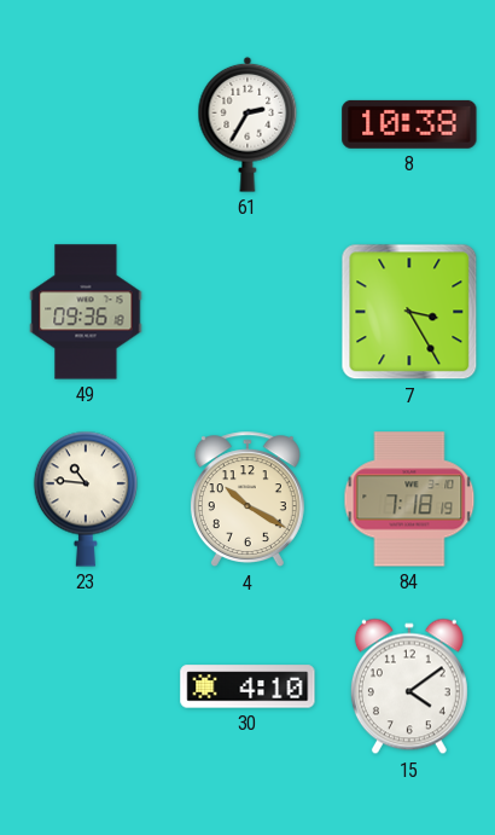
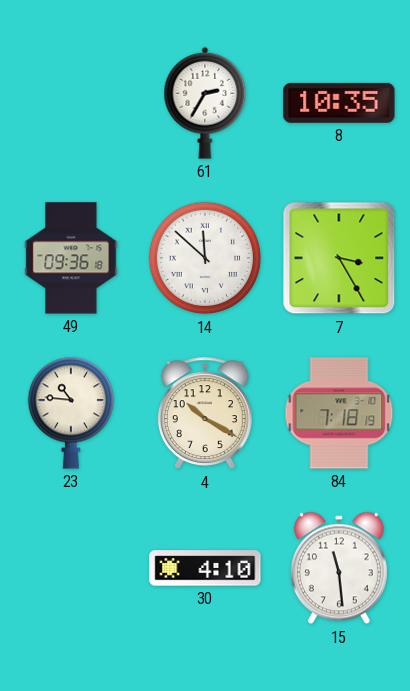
8: 10:38 -> 10:35
14: none -> 11:52
15: 4:09 -> 11:29
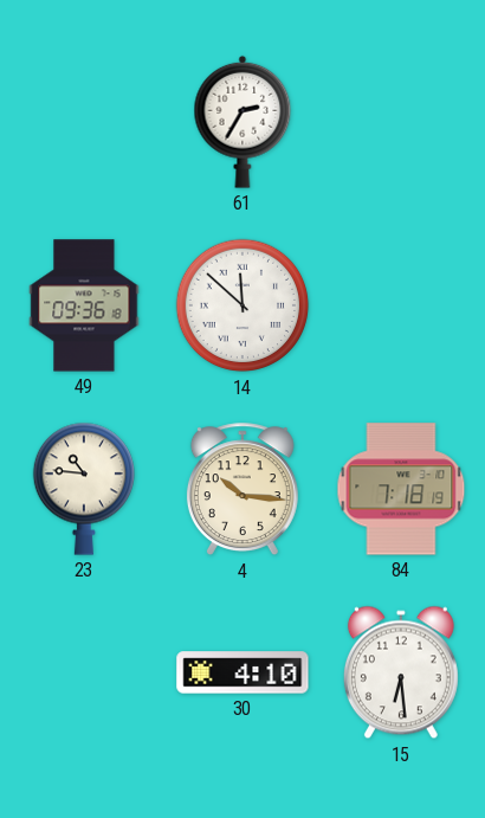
8: 10:35 -> none
7: 3:25 -> none
4: 10:20 -> 10:16
15: 11:29 -> 6:29
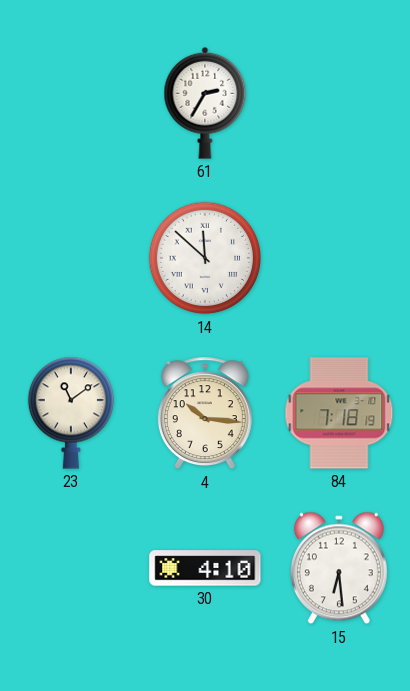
49: 09:36 -> none
23: 10:46 -> 11:09
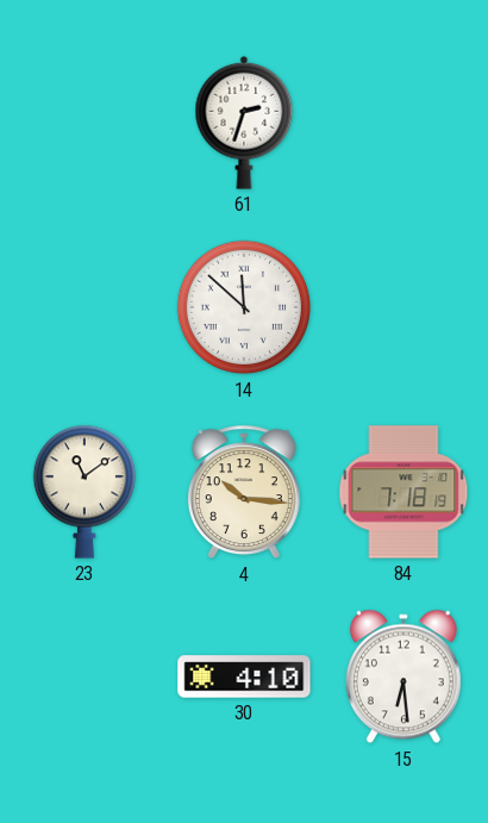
61: 2:35 -> 2:33
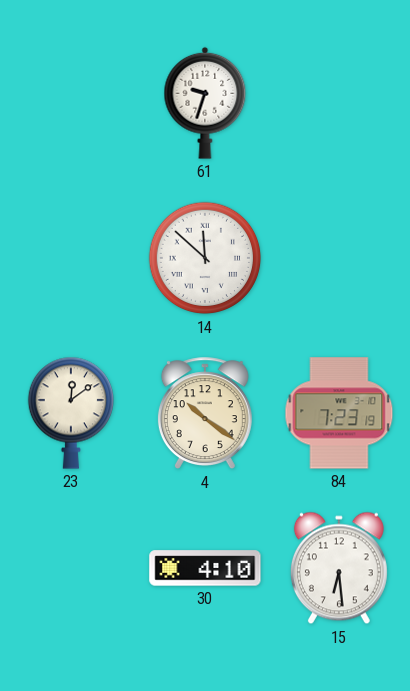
61: 2:33 -> 9:33
23: 11:09 -> 12:09
4: 10:16 -> 10:21
84: 7:18 -> 7:23
